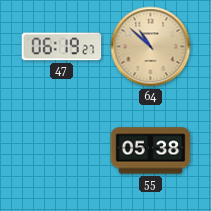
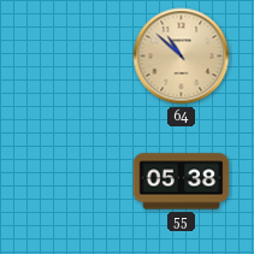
47: 06:19 -> none
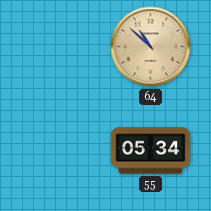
55: 05:38 -> 05:34
